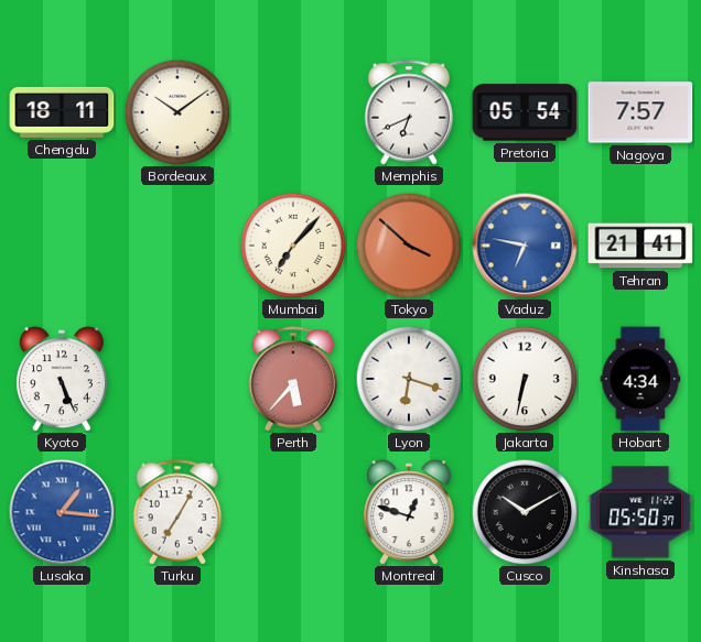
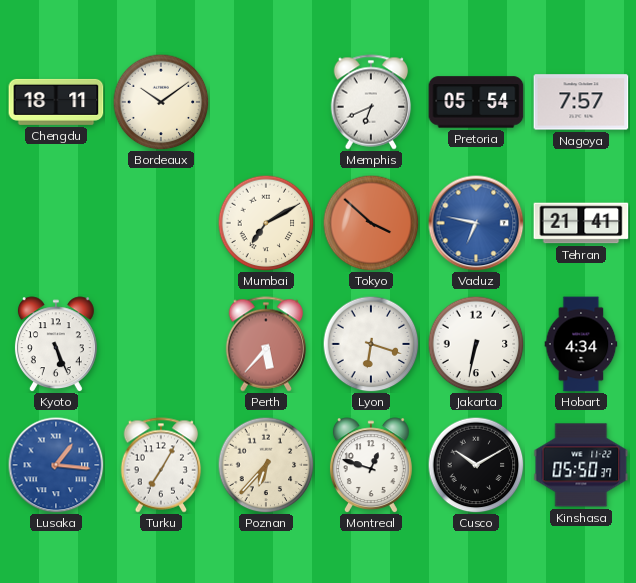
Mumbai: 7:07 -> 7:10
Poznan: none -> 6:37
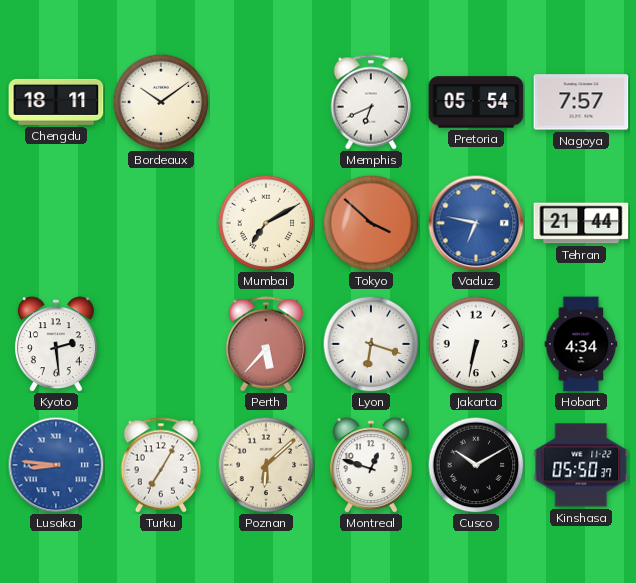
Tehran: 21:41 -> 21:44
Kyoto: 5:26 -> 2:29
Lusaka: 1:16 -> 8:46
Poznan: 6:37 -> 6:08
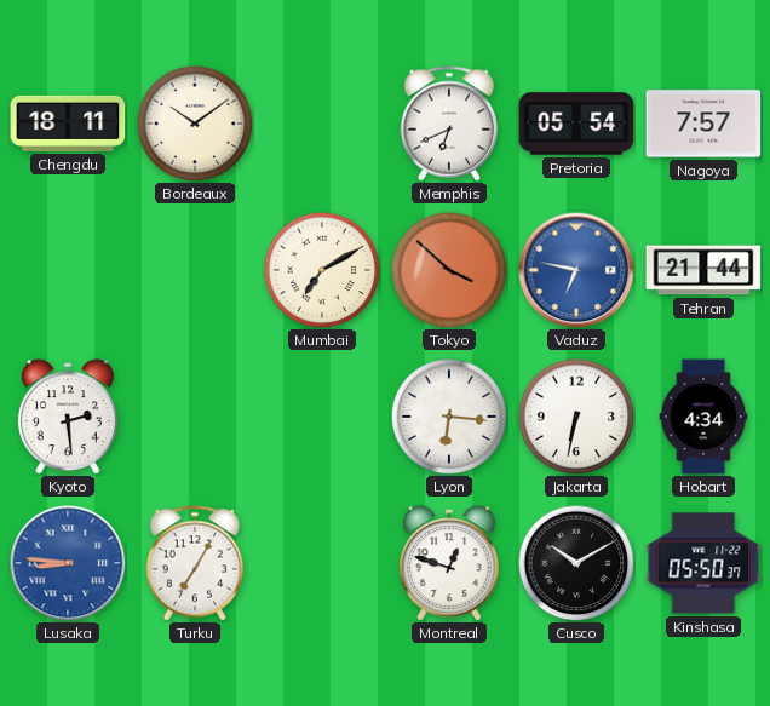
Perth: 5:37 -> none
Lyon: 6:18 -> 6:16
Poznan: 6:08 -> none
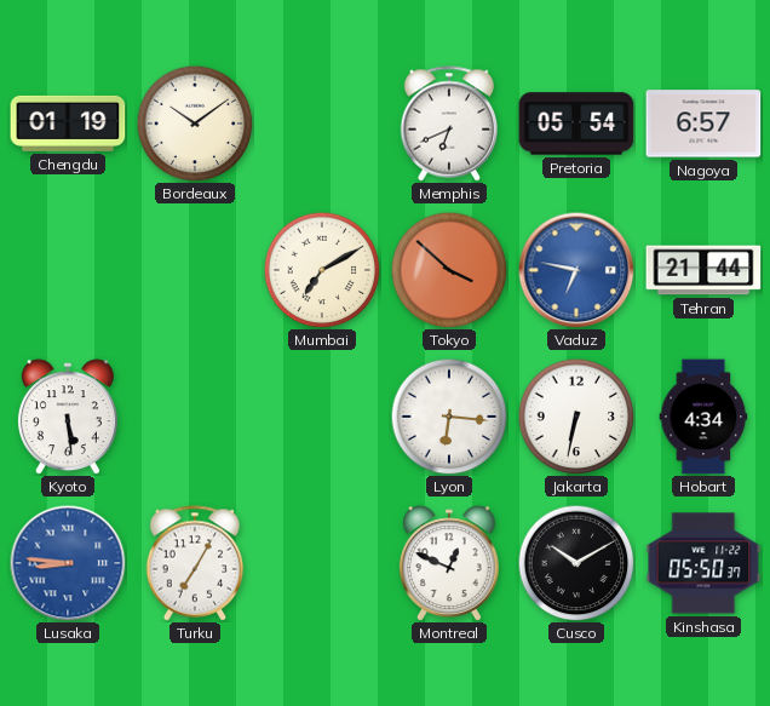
Chengdu: 18:11 -> 01:19
Nagoya: 7:57 -> 6:57
Kyoto: 2:29 -> 5:29
Montreal: 12:48 -> 12:49
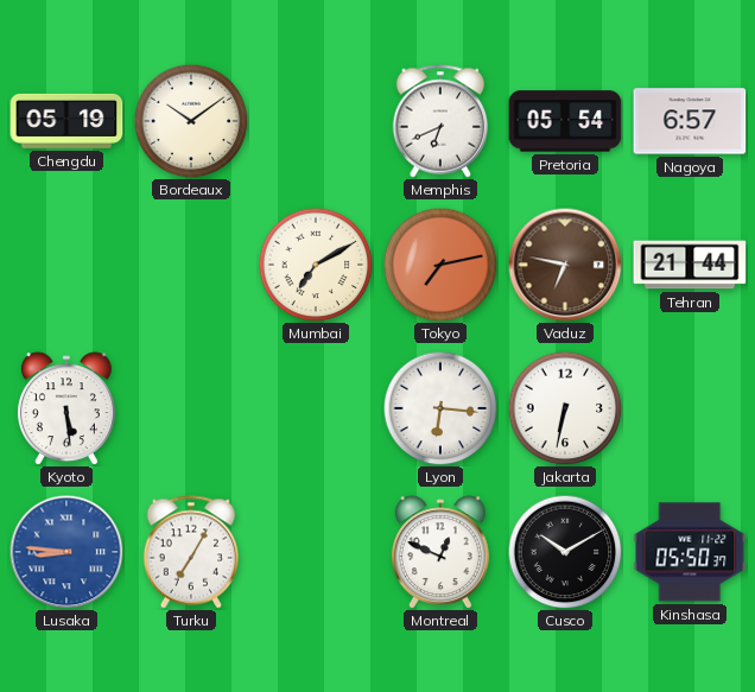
Chengdu: 01:19 -> 05:19
Tokyo: 3:52 -> 7:13
Vaduz dial: blue -> brown
Hobart: 4:34 -> none
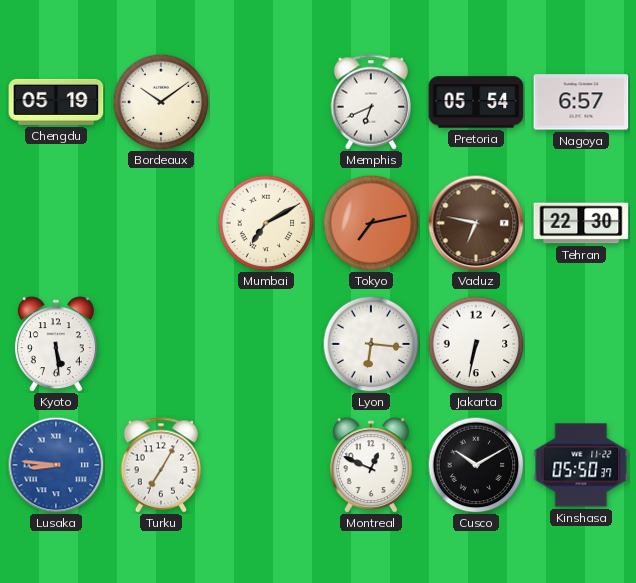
Tehran: 21:44 -> 22:30
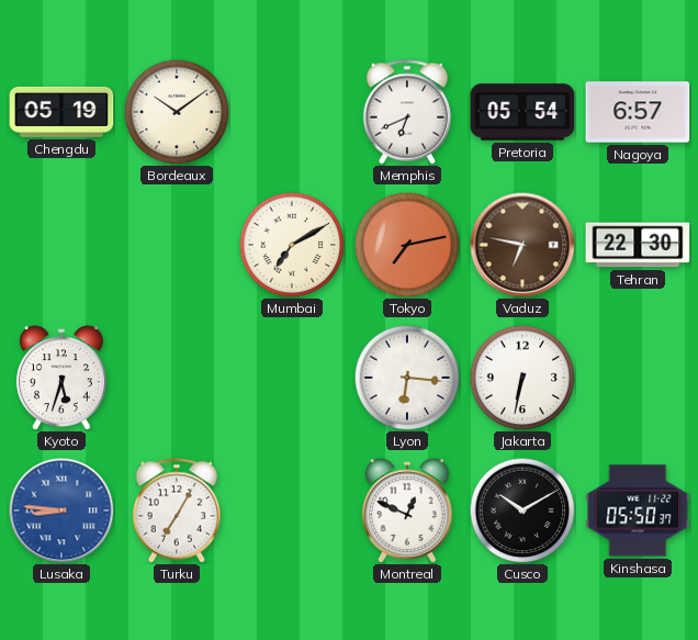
Kyoto: 5:29 -> 5:33
